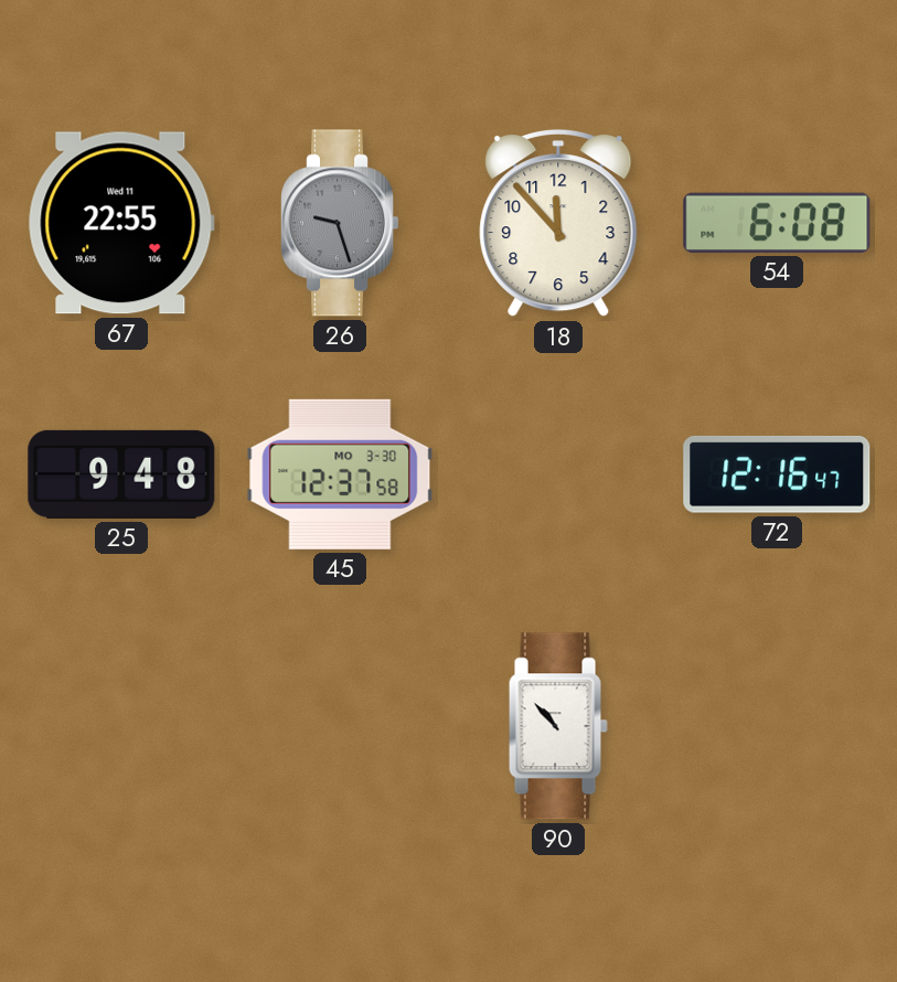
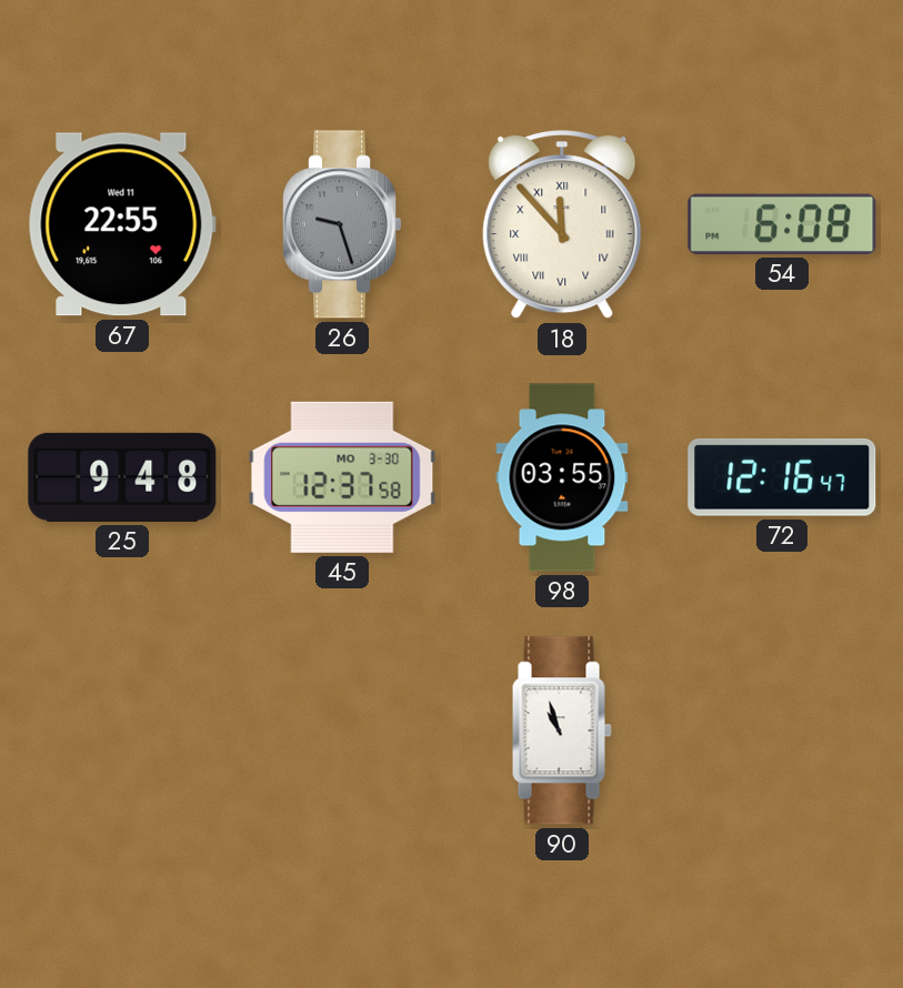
18 numerals: Arabic -> Roman
98: none -> 03:55
90: 10:53 -> 10:57
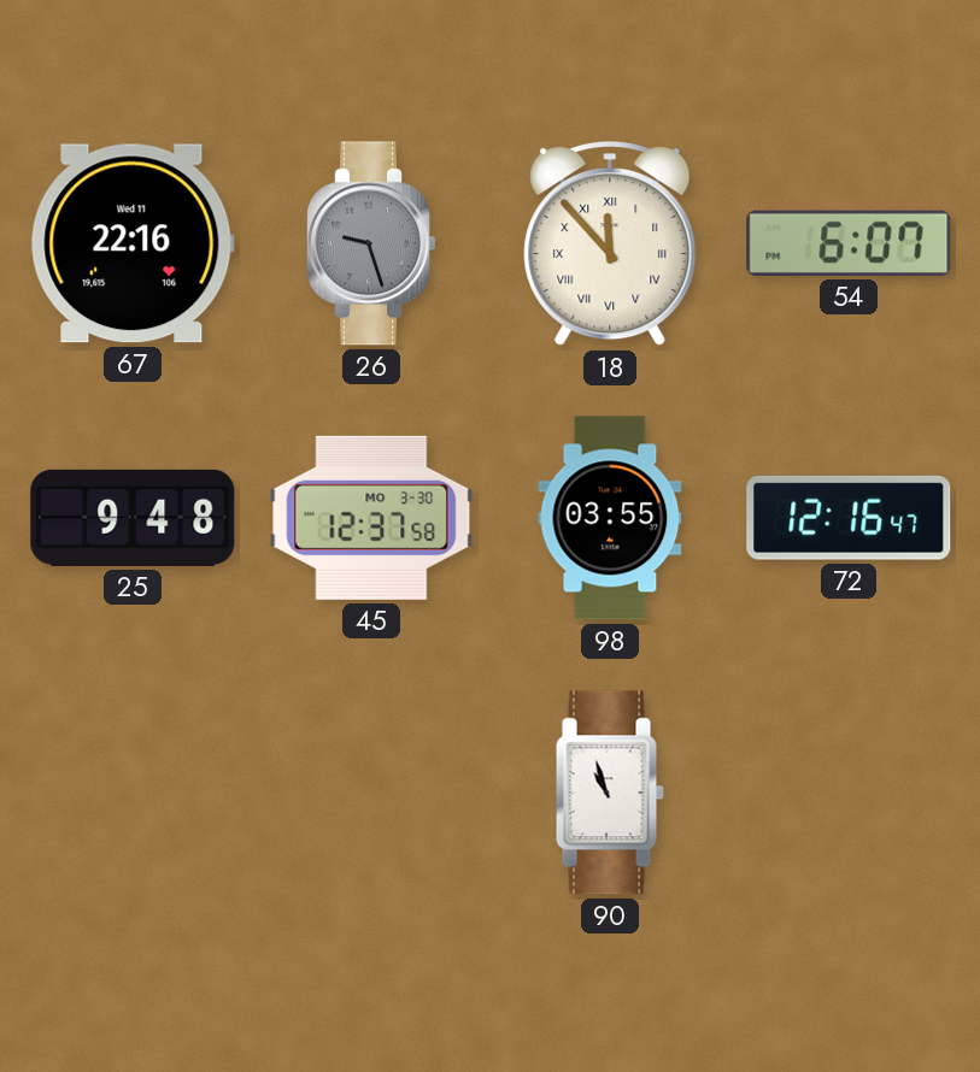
67: 22:55 -> 22:16
54: 6:08 -> 6:07
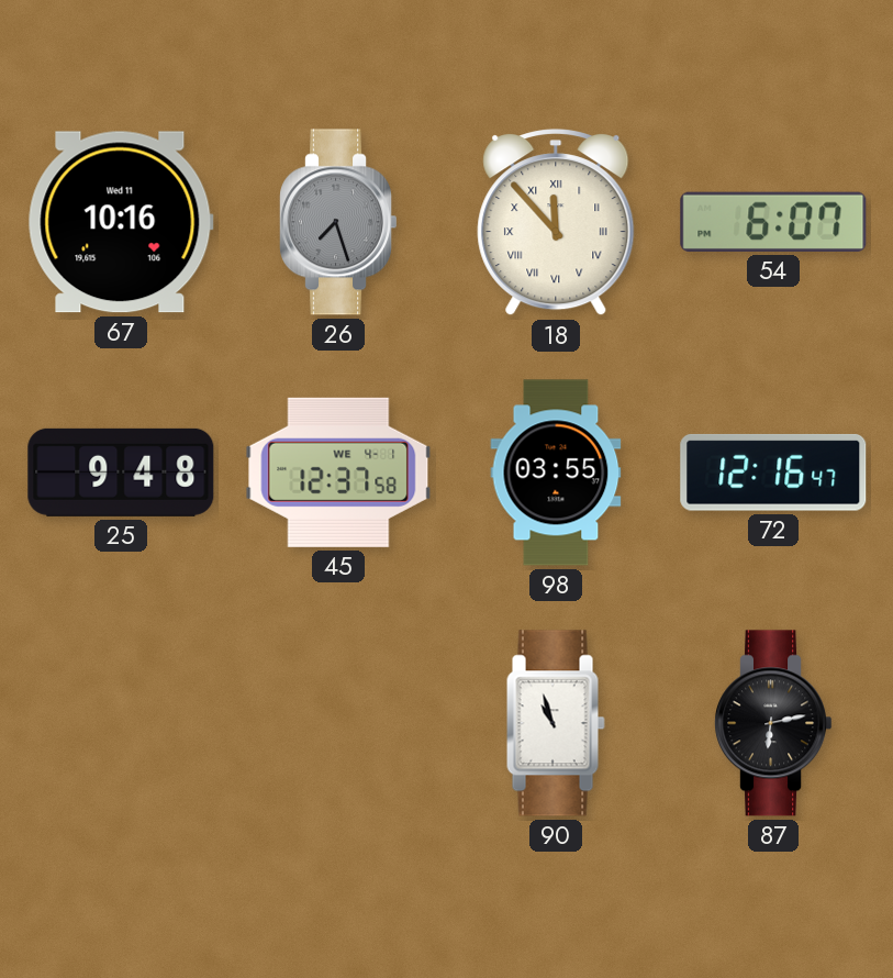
67: 22:16 -> 10:16
26: 9:27 -> 7:27
45 date: MO 3-30 -> WE 4-1
87: none -> 6:13
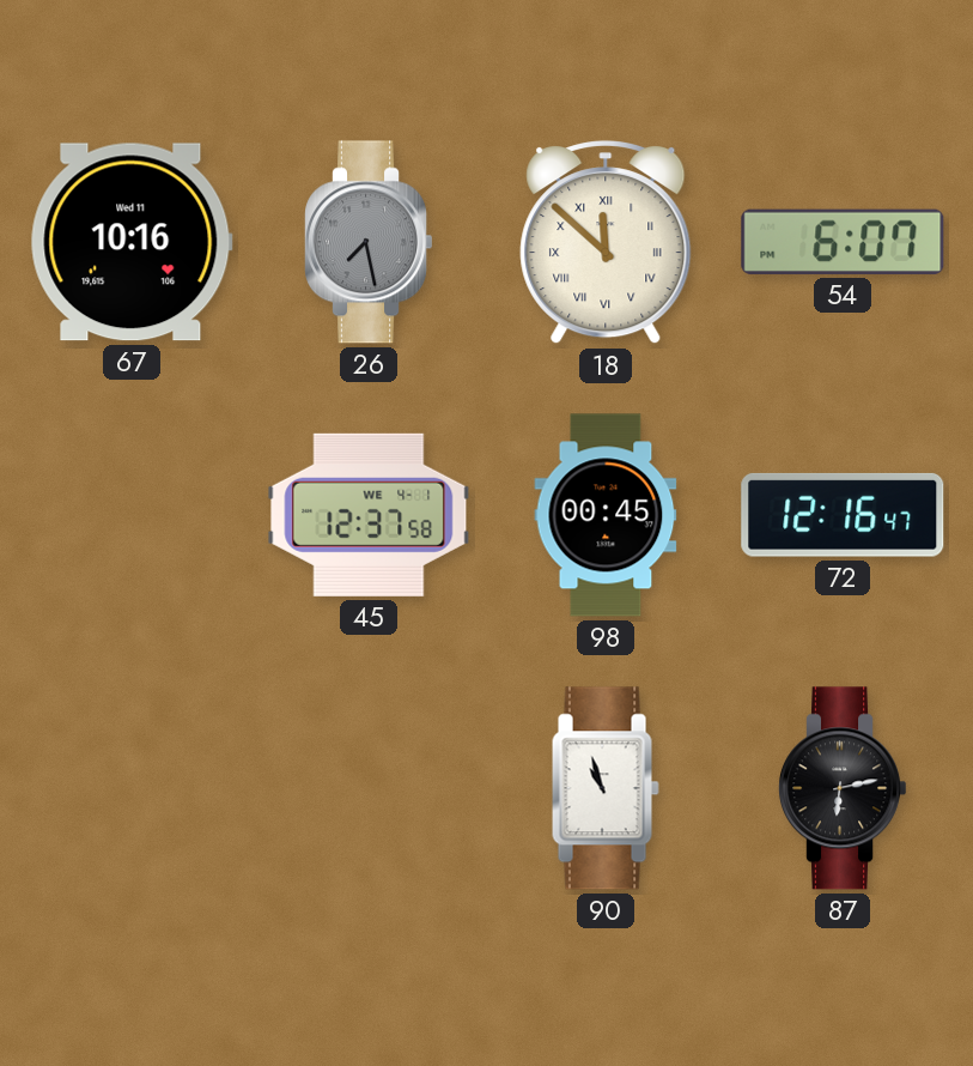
26: 7:27 -> 7:28
18: 11:53 -> 11:52
25: 9:48 -> none
98: 03:55 -> 00:45
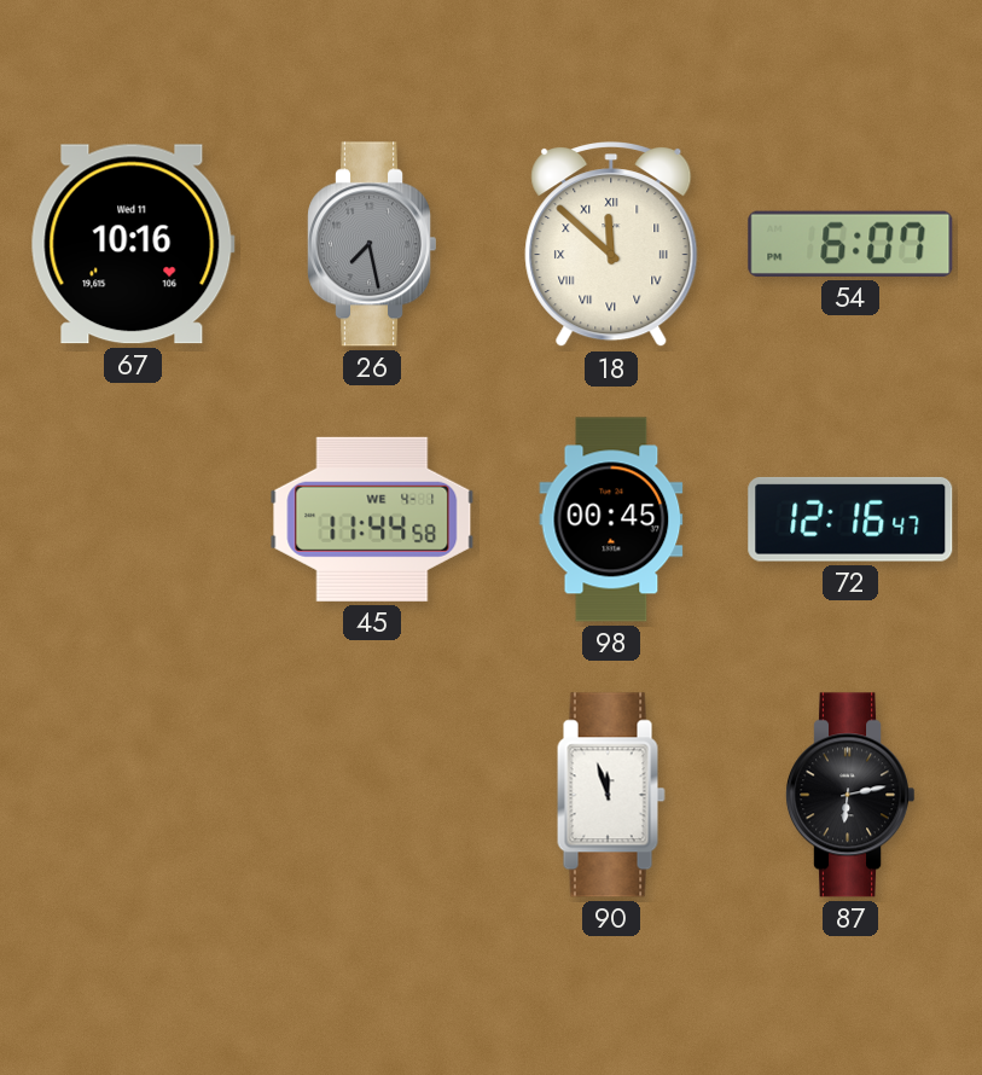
45: 12:37 -> 11:44
90: 10:57 -> 11:57
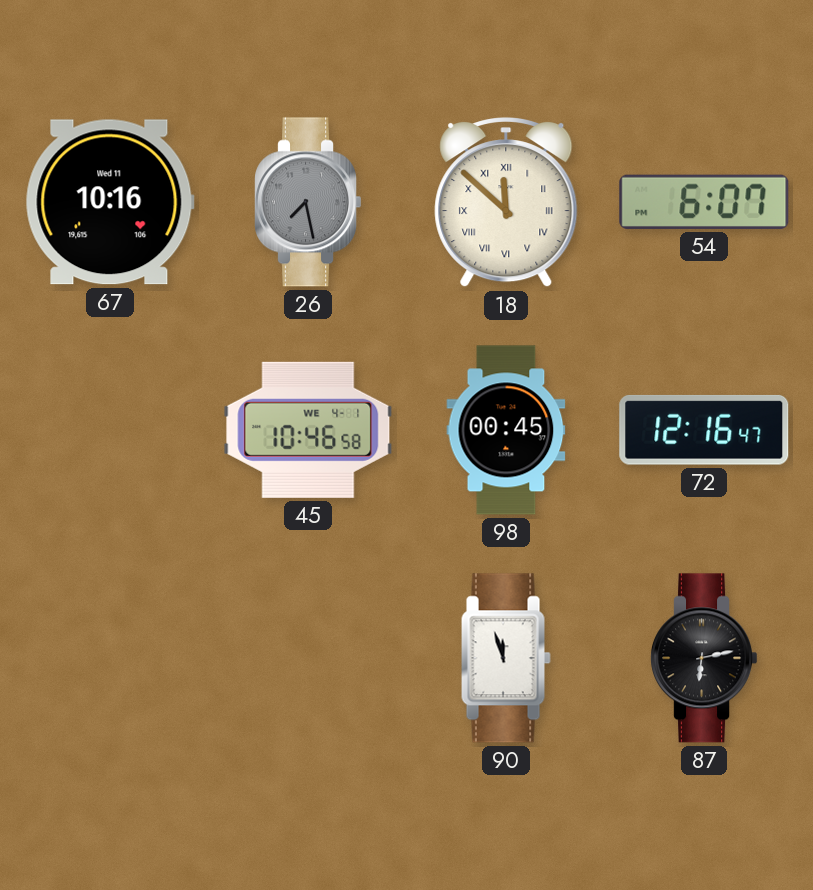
45: 11:44 -> 10:46
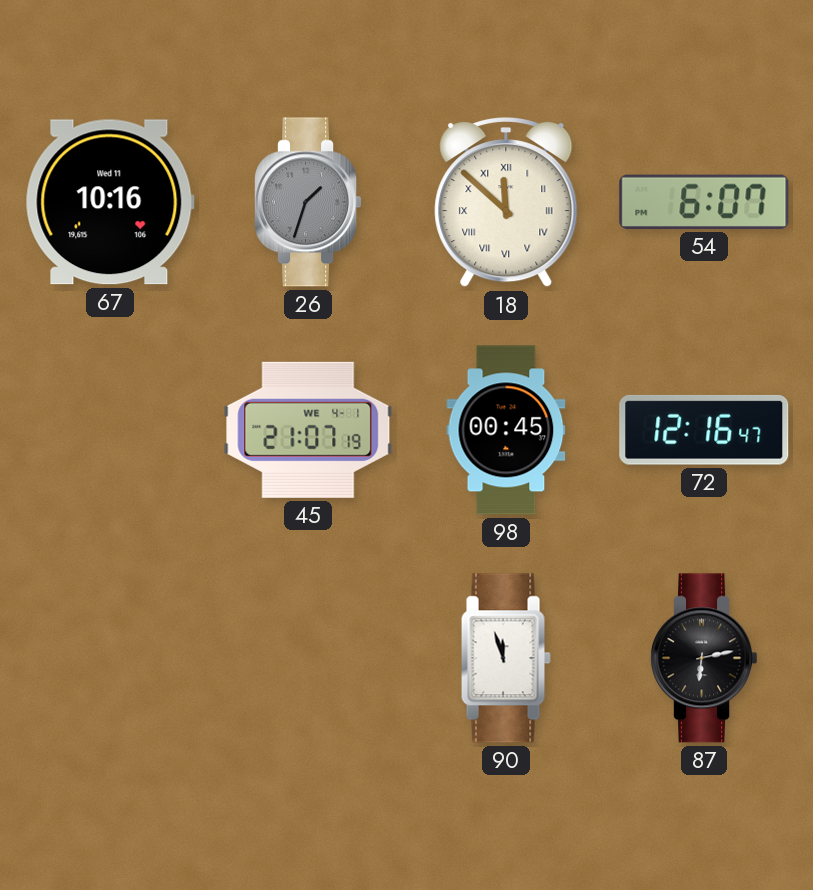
26: 7:28 -> 1:33
45: 10:46 -> 21:07
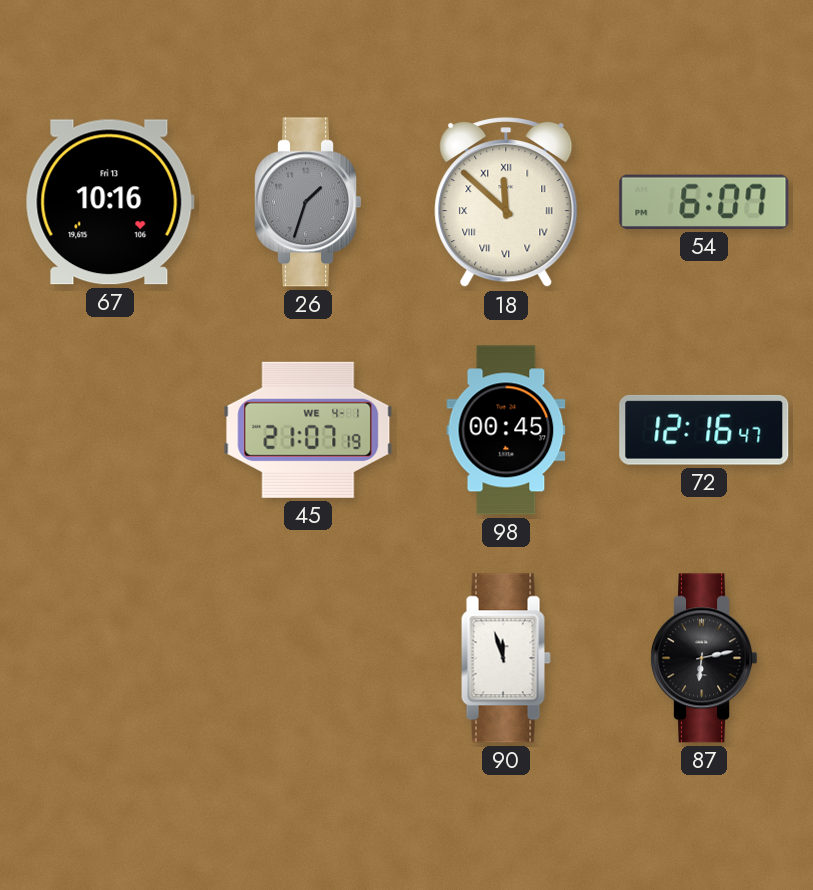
67 date: Wed 11 -> Fri 13
